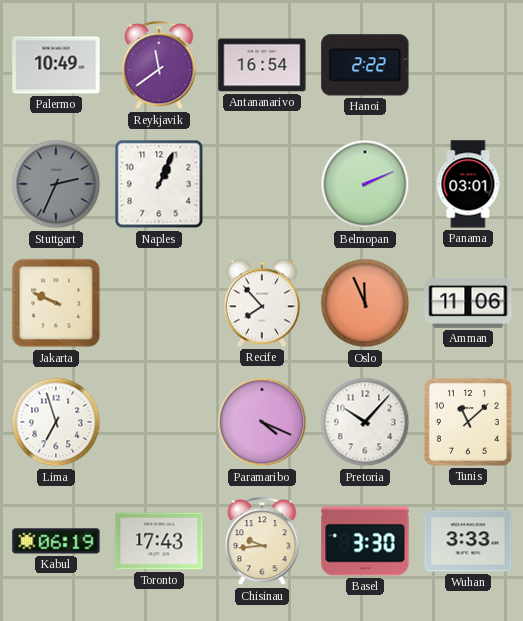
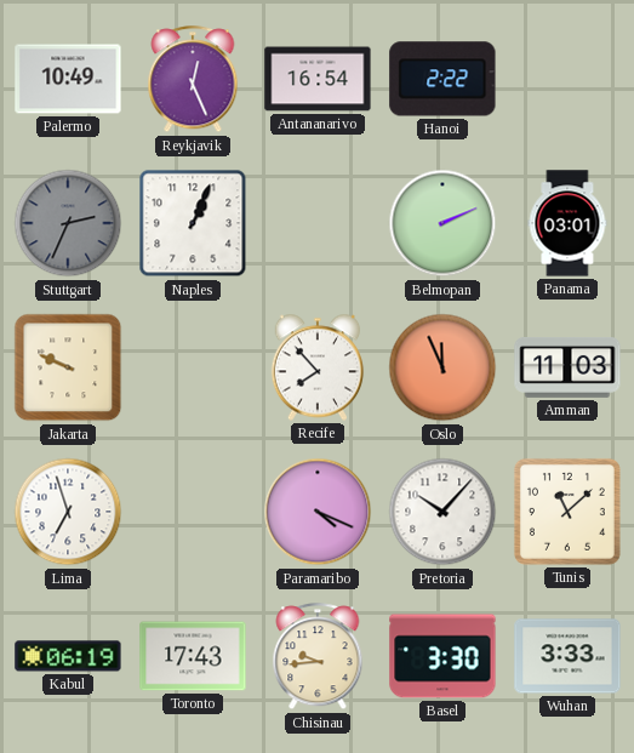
Reykjavik: 11:39 -> 12:26
Amman: 11:06 -> 11:03
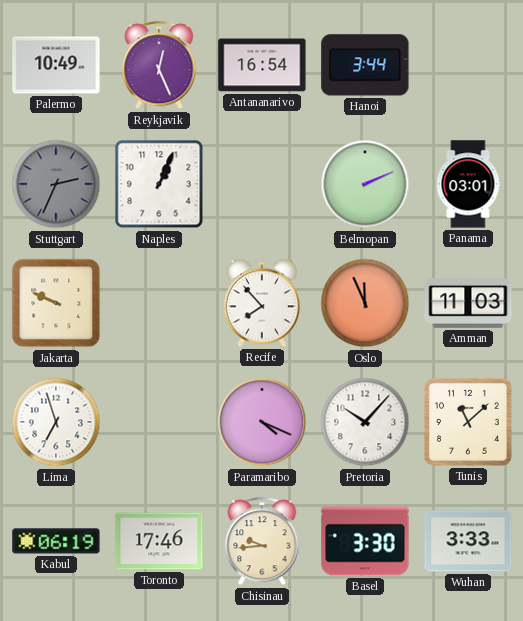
Hanoi: 2:22 -> 3:44
Toronto: 17:43 -> 17:46
